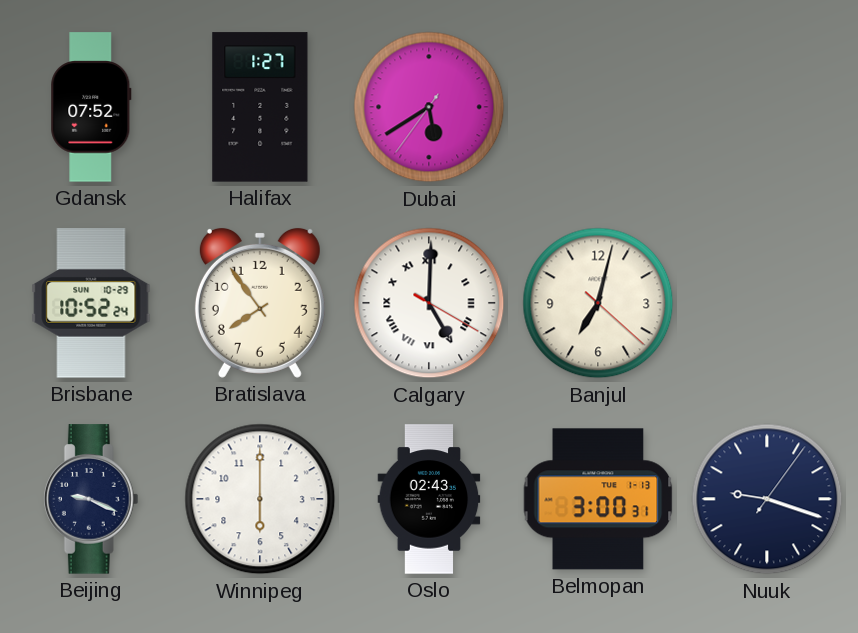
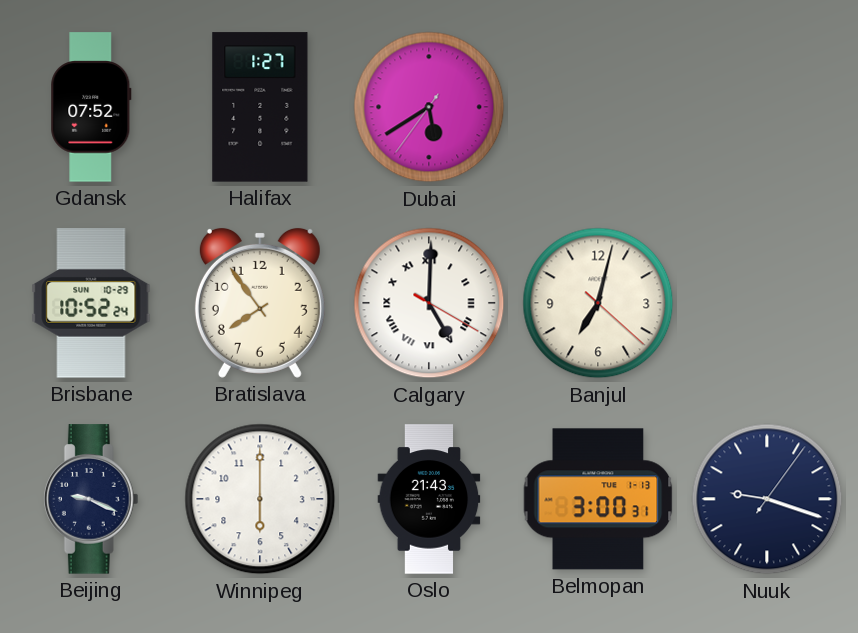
Oslo: 02:43 -> 21:43
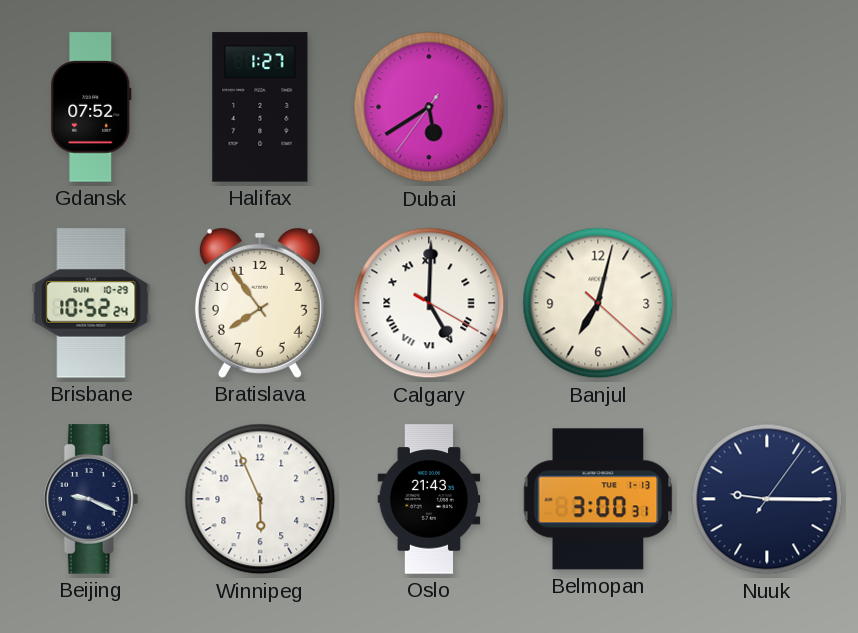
Winnipeg: 6:00 -> 5:56
Nuuk: 9:18 -> 9:15
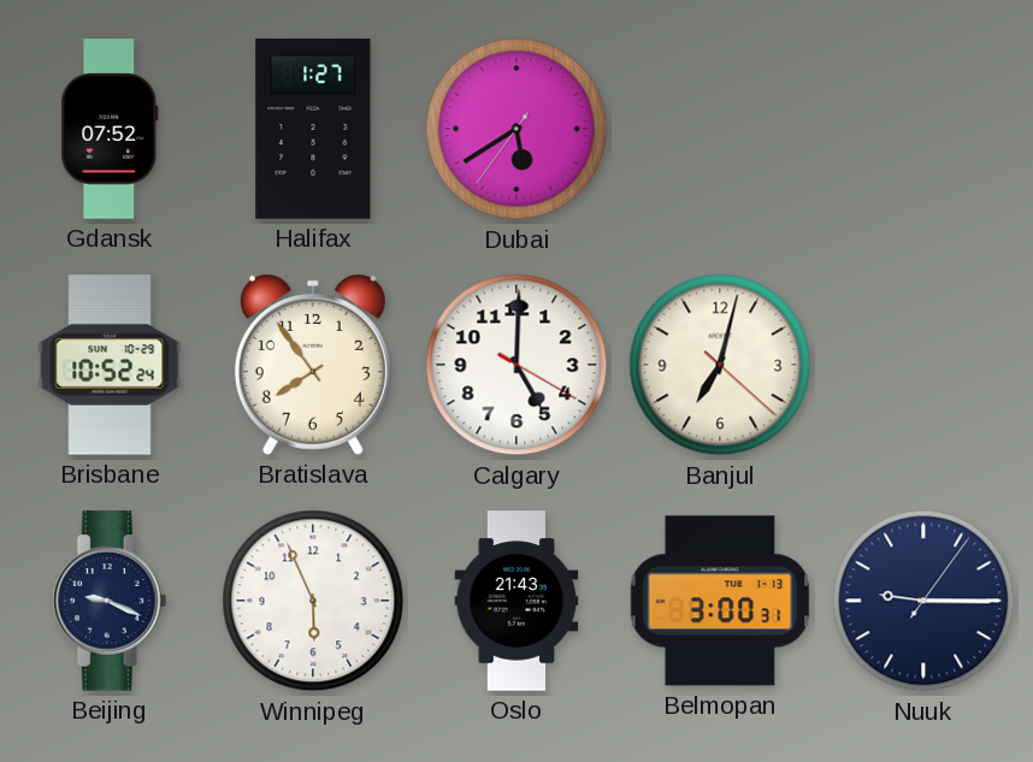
Calgary numerals: Roman -> Arabic
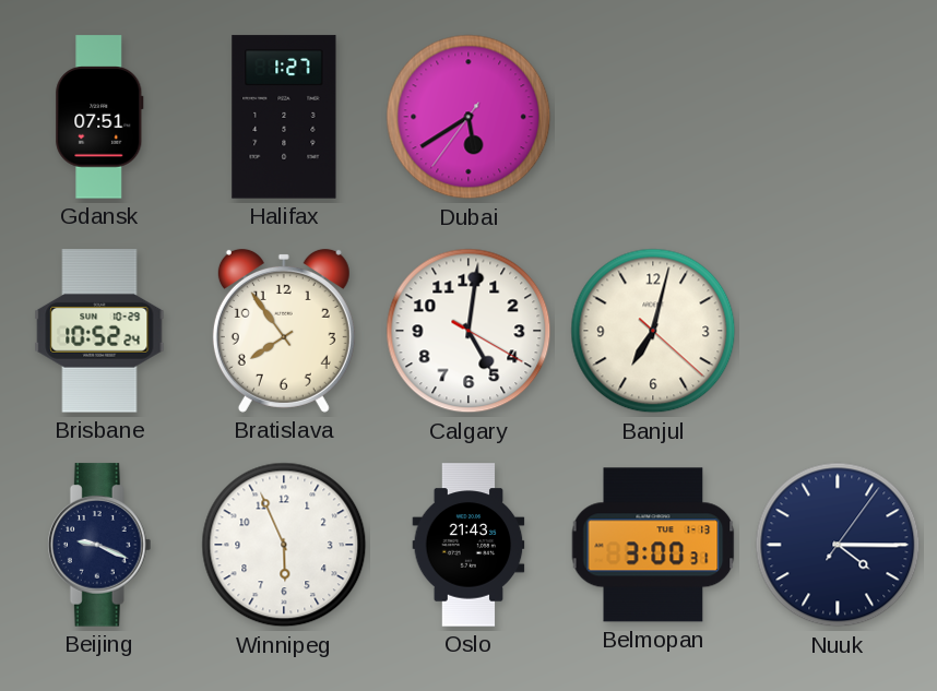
Gdansk: 07:52 -> 07:51
Calgary: 5:00 -> 5:01
Nuuk: 9:15 -> 4:15
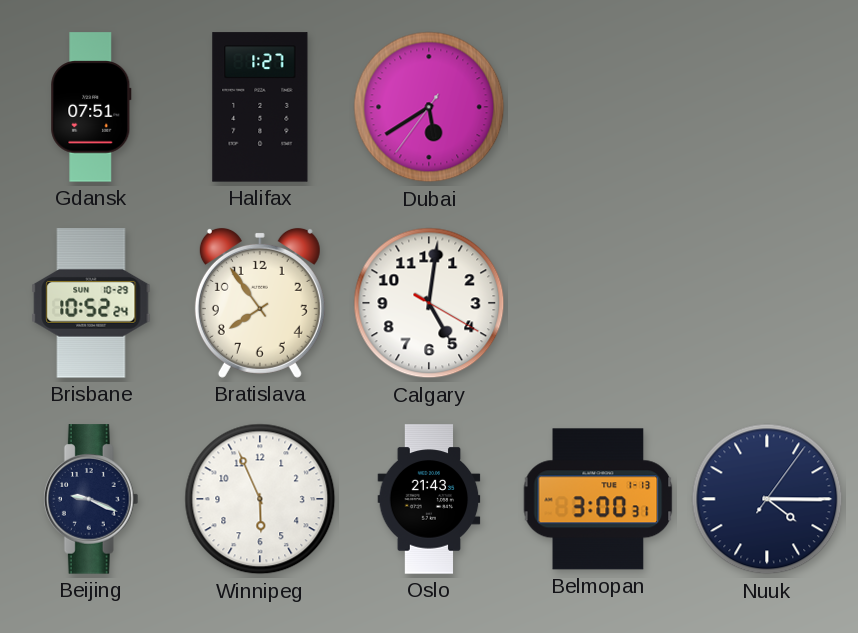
Banjul: 7:02 -> none
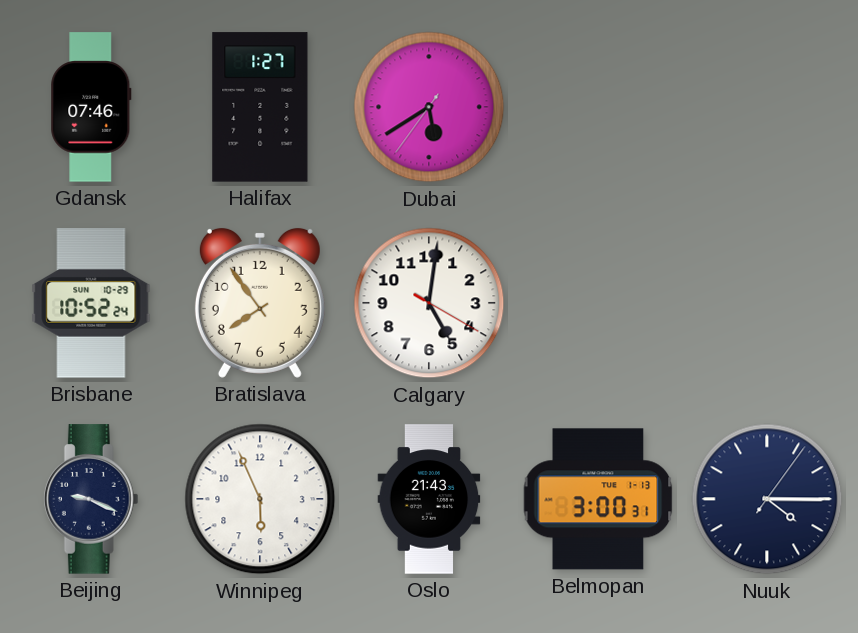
Gdansk: 07:51 -> 07:46
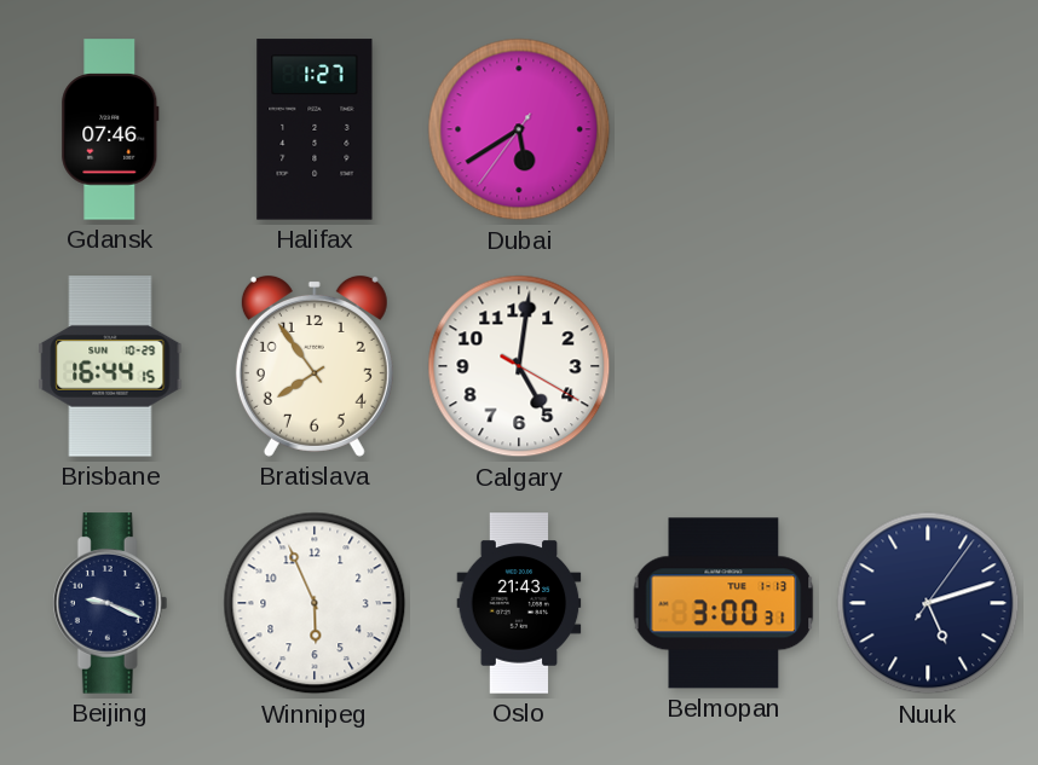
Brisbane: 10:52 -> 16:44
Nuuk: 4:15 -> 5:12
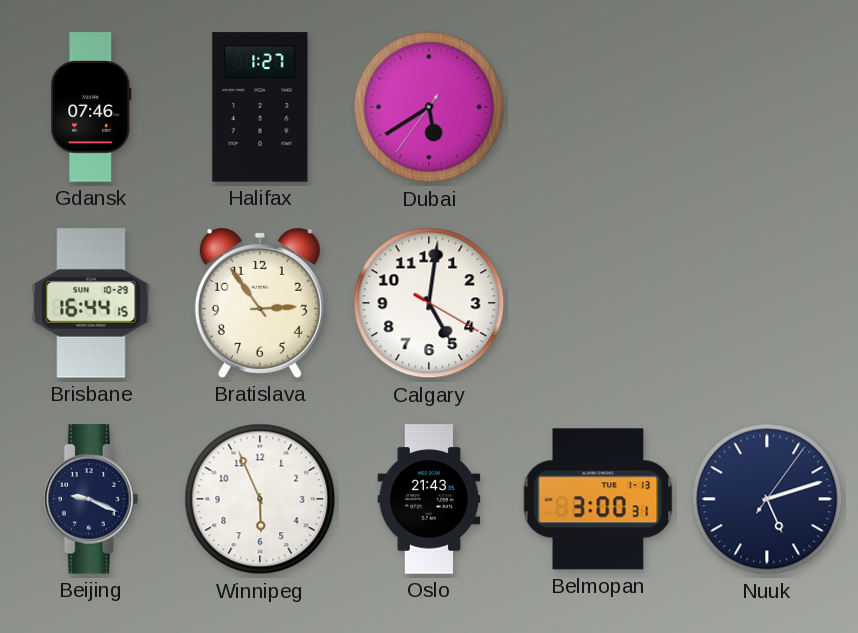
Bratislava: 7:54 -> 2:54
